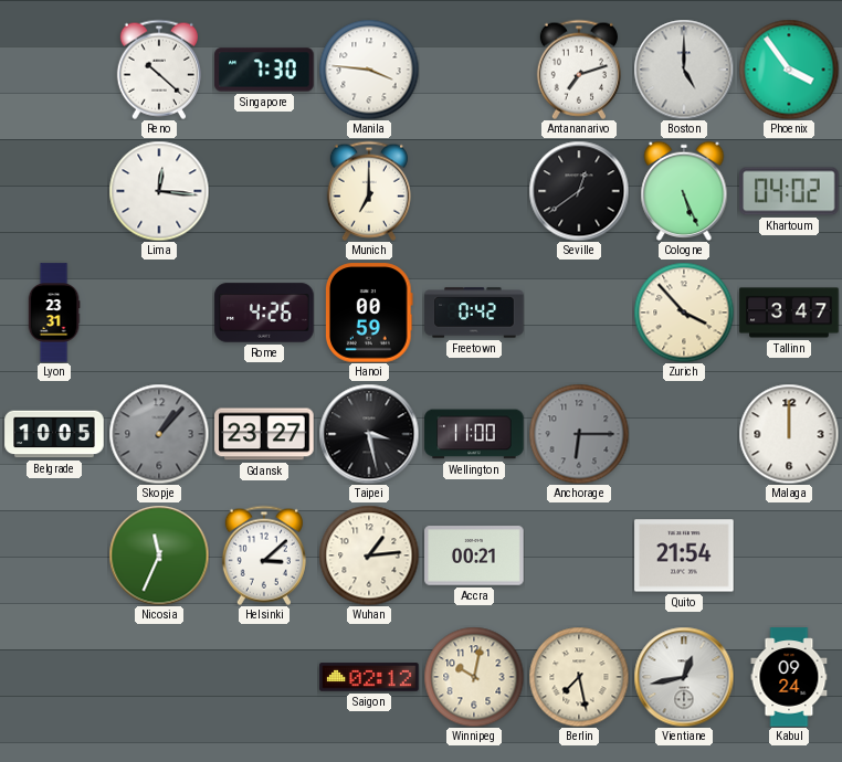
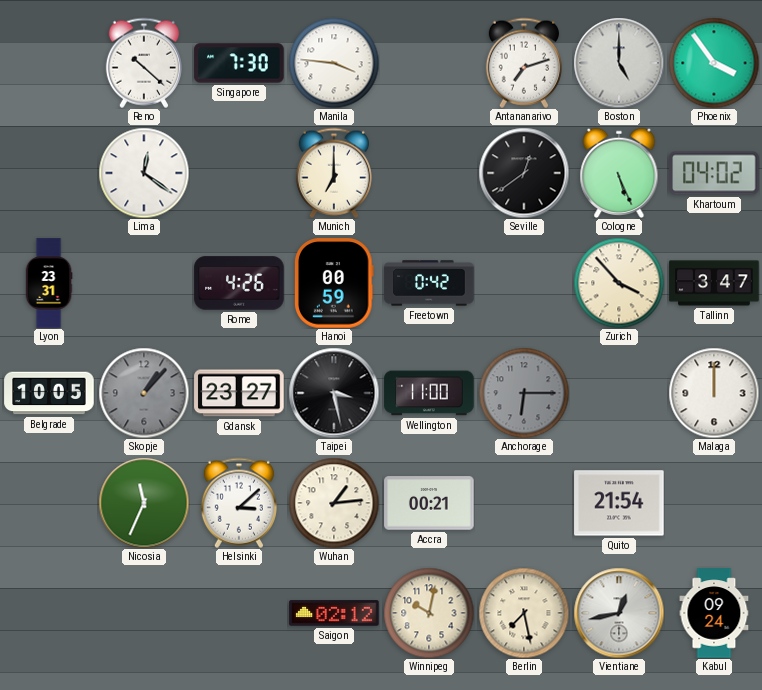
Lima: 12:16 -> 12:21
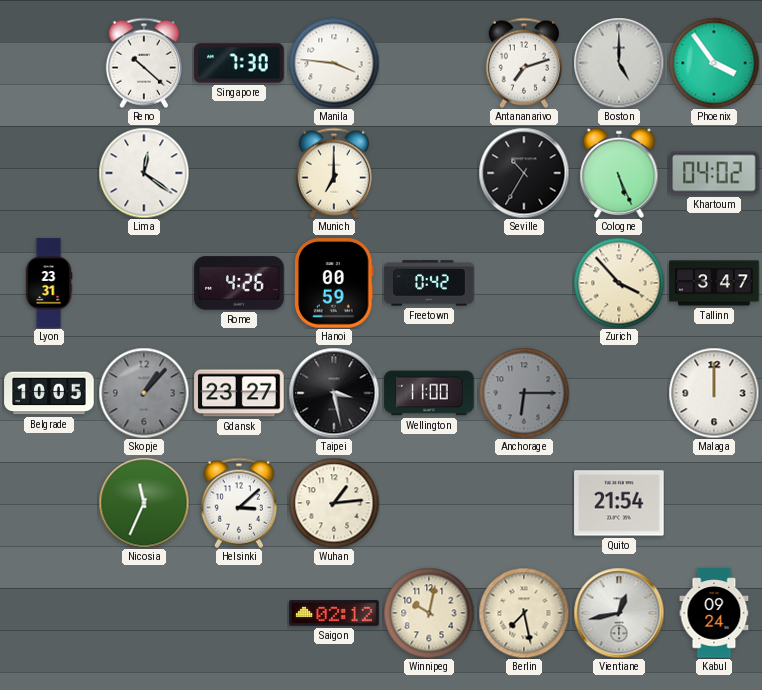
Seville: 12:39 -> 10:35
Accra: 00:21 -> none
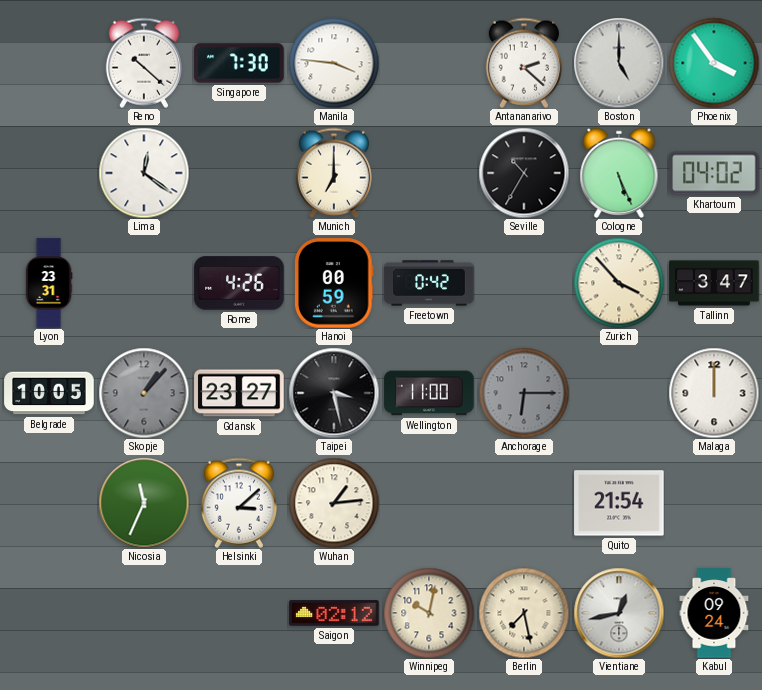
Antananarivo: 7:12 -> 2:22
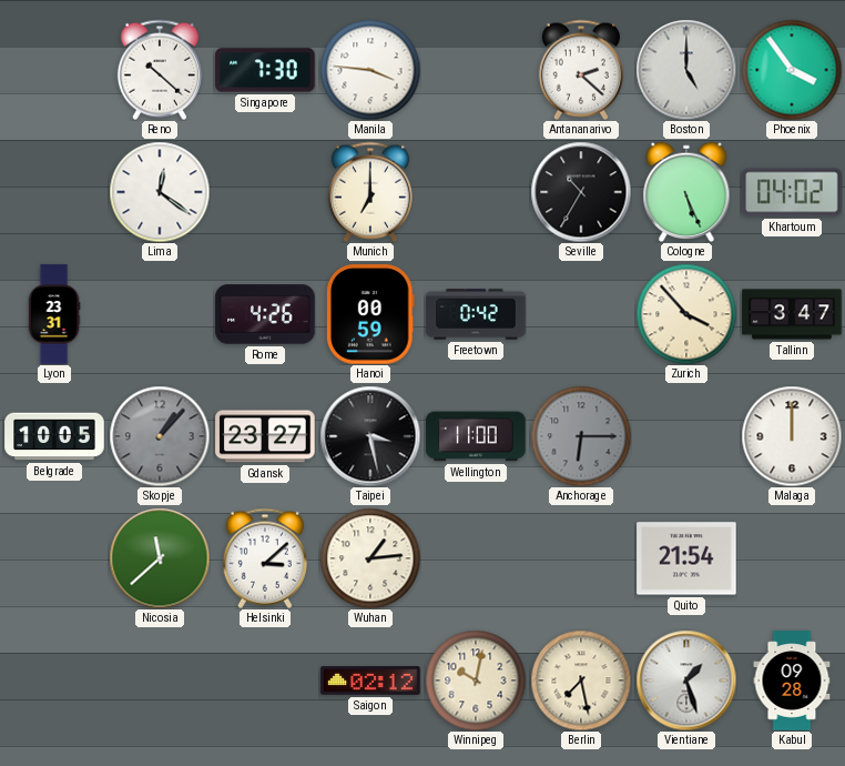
Nicosia: 11:34 -> 11:38
Vientiane: 12:43 -> 1:27
Kabul: 09:24 -> 09:28
